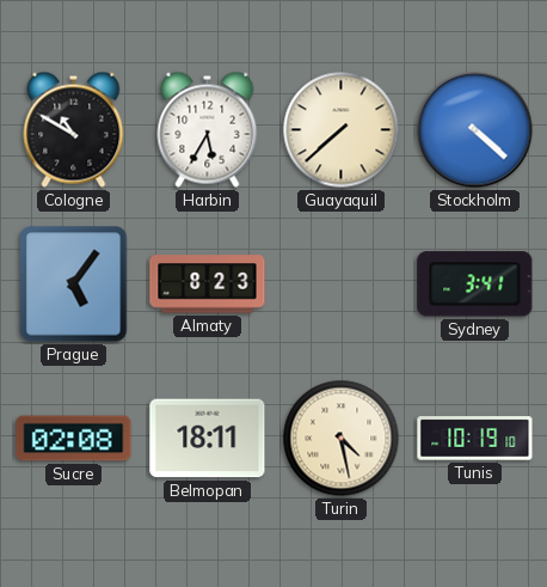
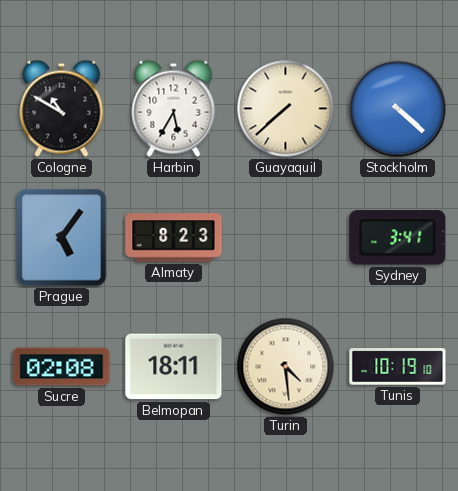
Turin: 4:28 -> 4:29
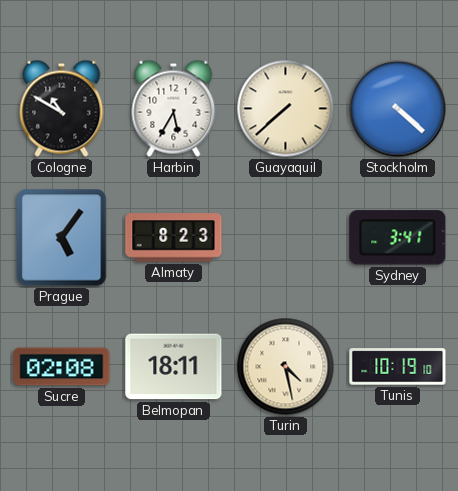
Turin: 4:29 -> 4:28
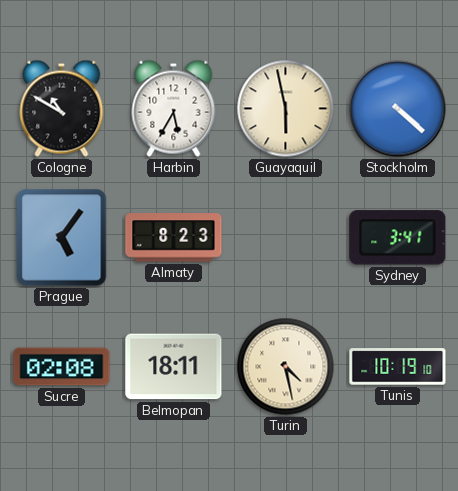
Guayaquil: 7:38 -> 5:58
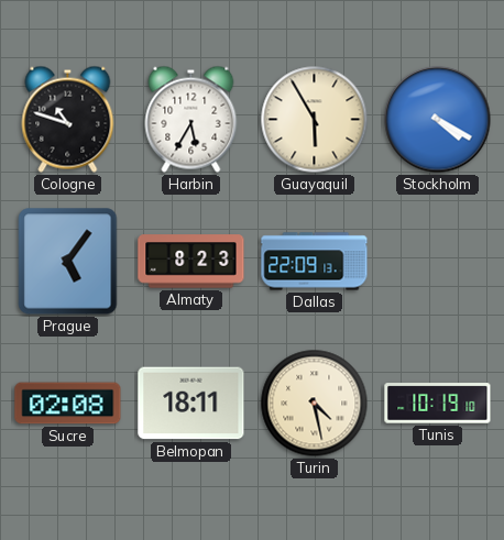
Cologne: 10:50 -> 10:48
Guayaquil: 5:58 -> 5:55
Stockholm: 4:22 -> 4:20
Dallas: none -> 22:09
Sydney: 3:41 -> none
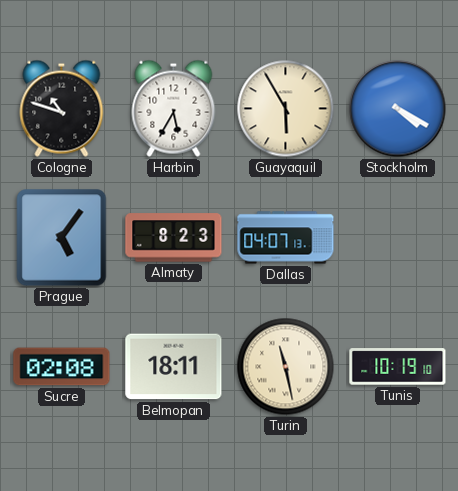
Dallas: 22:09 -> 04:07
Turin: 4:28 -> 11:28
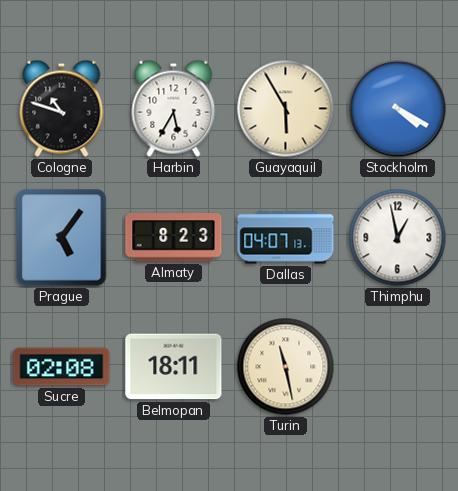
Thimphu: none -> 12:58
Tunis: 10:19 -> none
